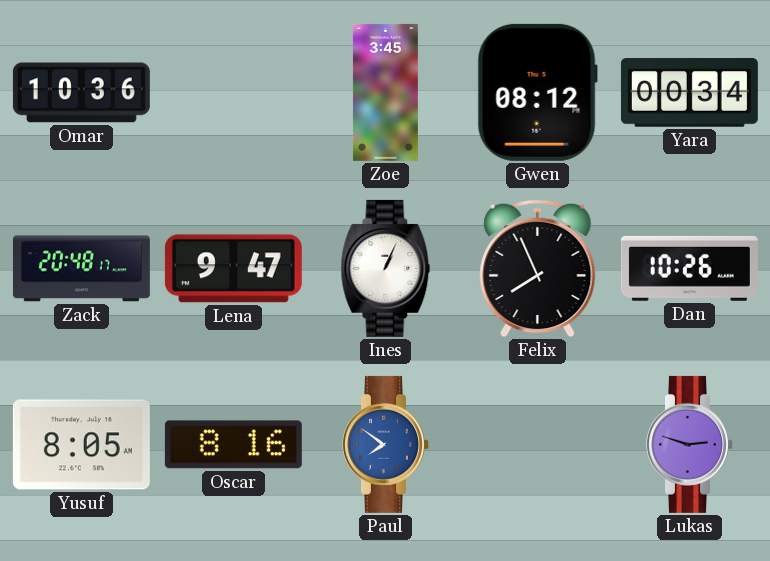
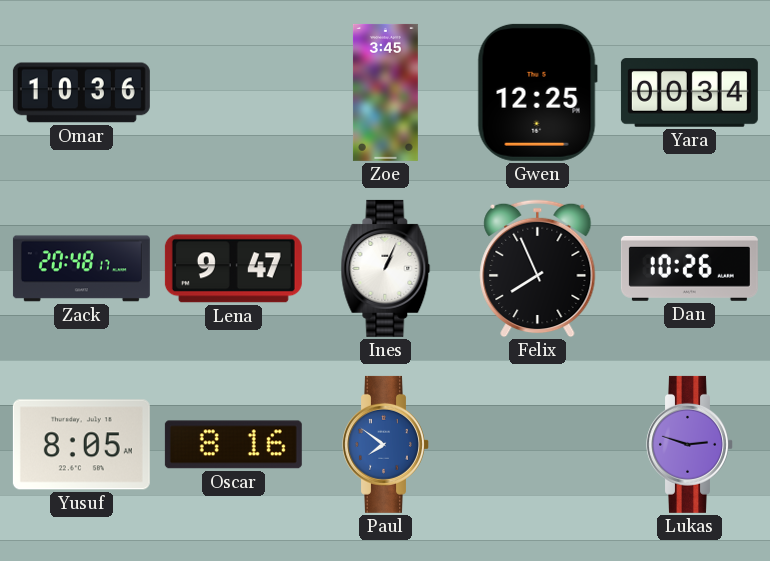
Gwen: 08:12 -> 12:25
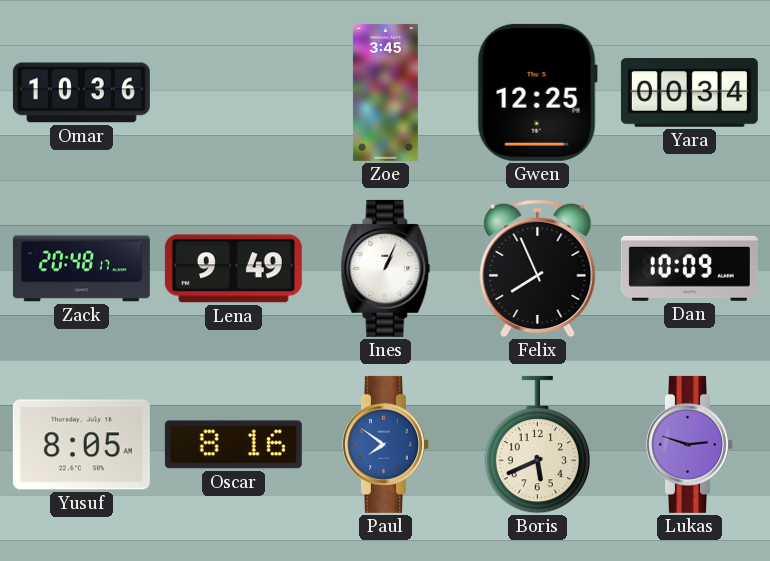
Lena: 9:47 -> 9:49
Dan: 10:26 -> 10:09
Boris: none -> 5:41
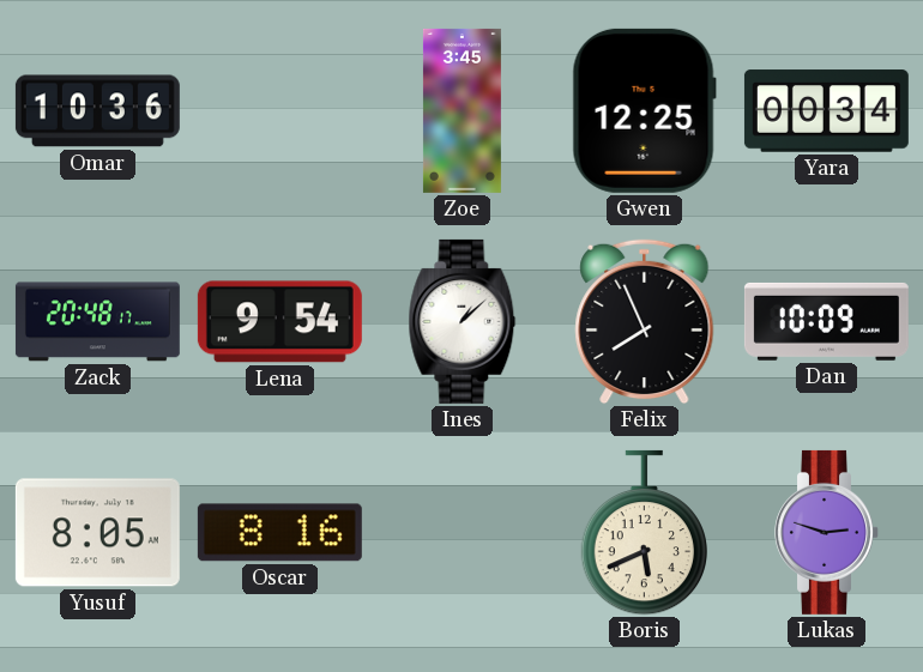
Lena: 9:49 -> 9:54
Ines: 1:04 -> 1:08
Paul: 7:51 -> none
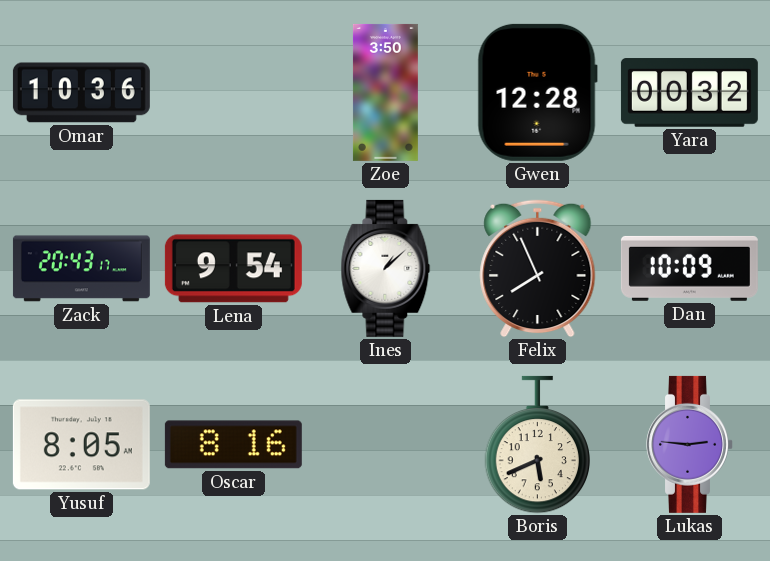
Zoe: 3:45 -> 3:50
Gwen: 12:25 -> 12:28
Yara: 00:34 -> 00:32
Zack: 20:48 -> 20:43
Lukas: 2:48 -> 2:46
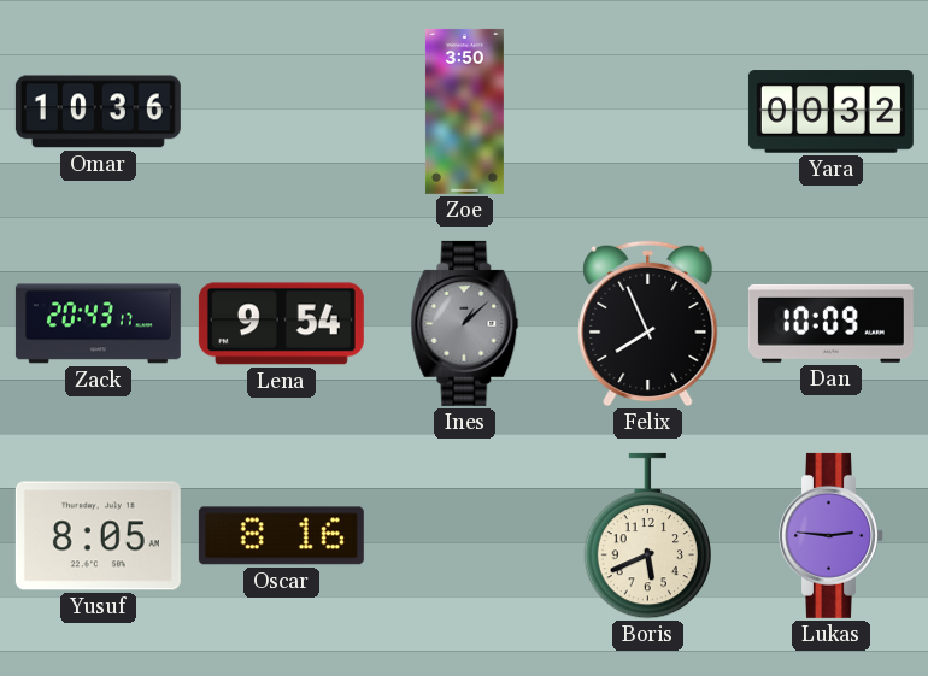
Gwen: 12:28 -> none
Ines dial: white -> grey
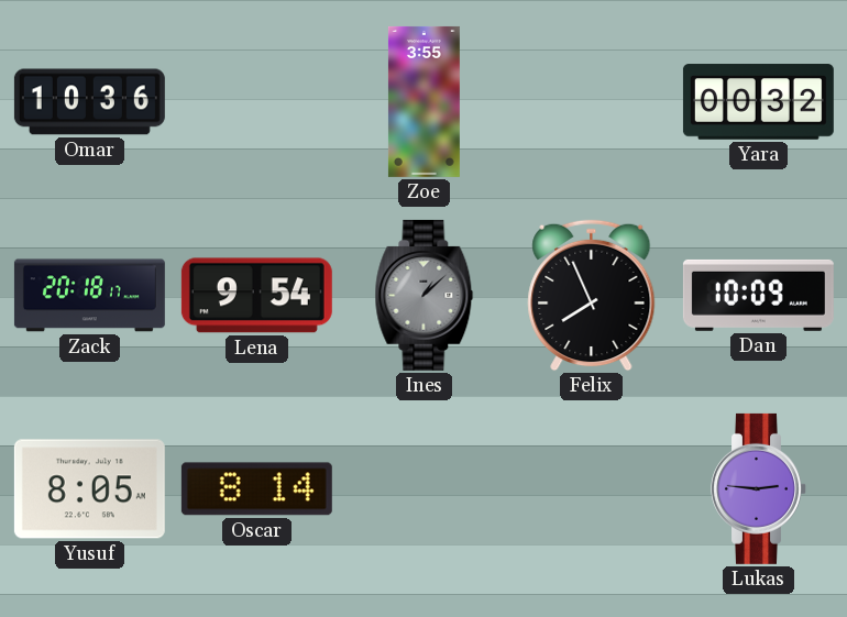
Zoe: 3:50 -> 3:55
Zack: 20:43 -> 20:18
Oscar: 8:16 -> 8:14
Boris: 5:41 -> none
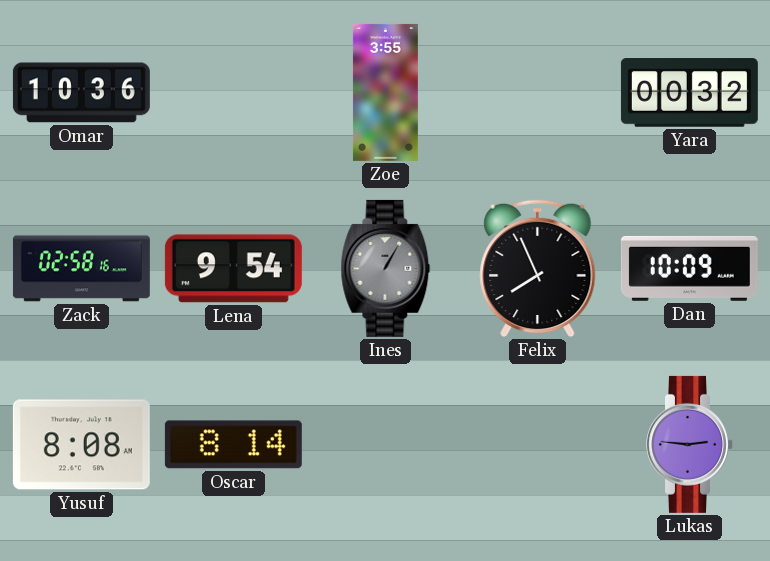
Zack: 20:18 -> 02:58
Ines: 1:08 -> 1:05
Yusuf: 8:05 -> 8:08
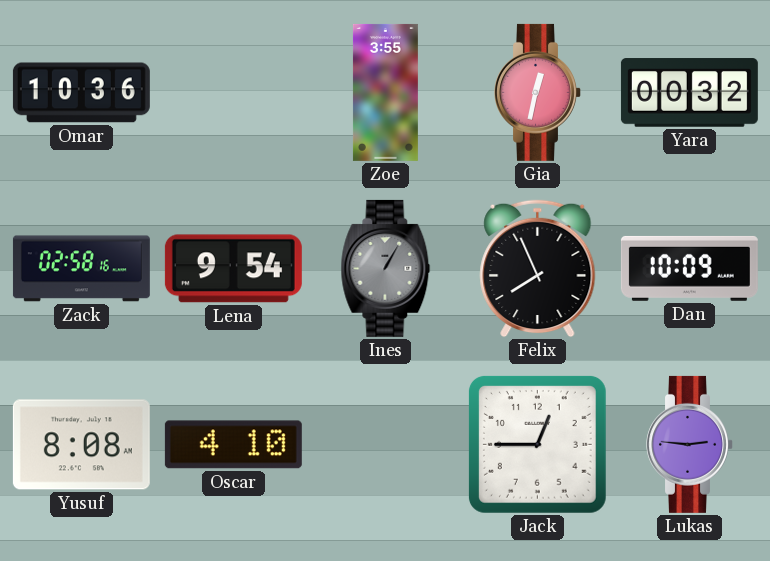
Gia: none -> 12:32
Oscar: 8:14 -> 4:10
Jack: none -> 12:45
